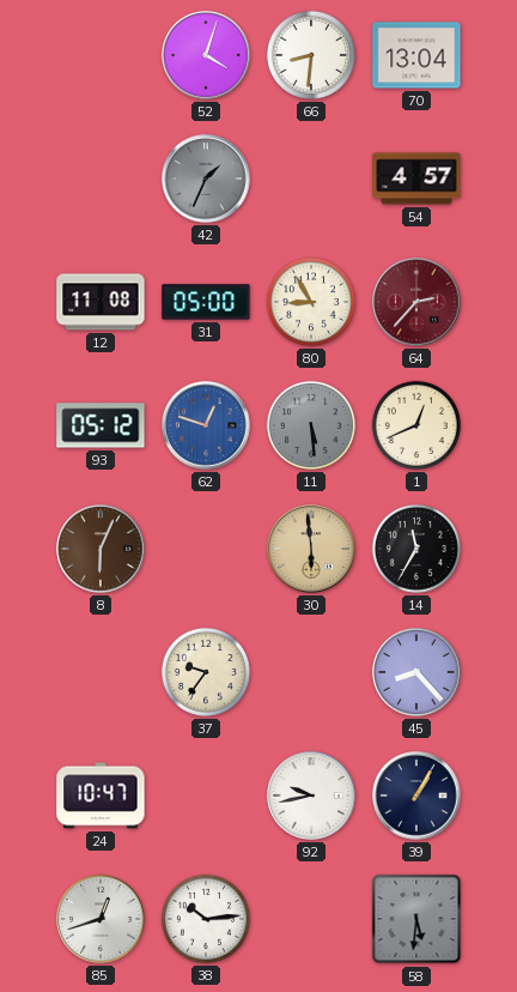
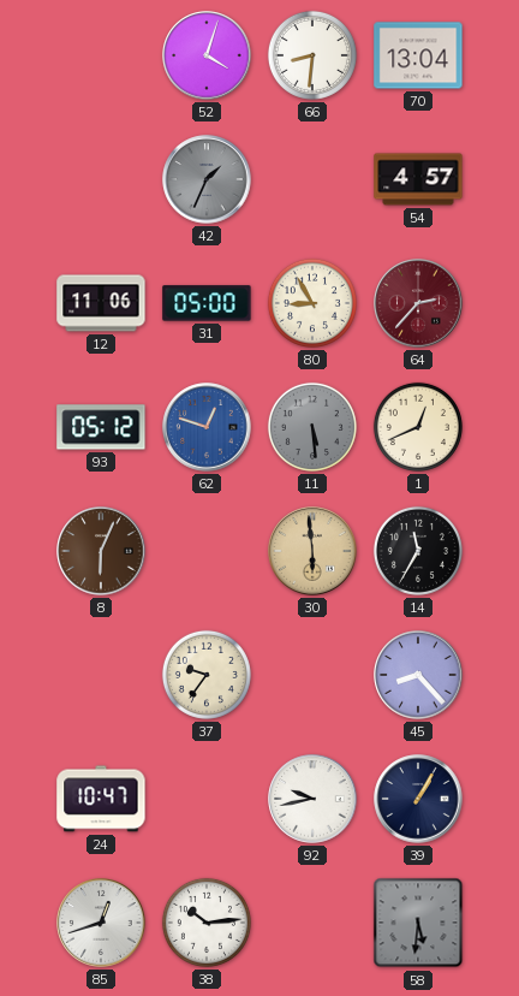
12: 11:08 -> 11:06
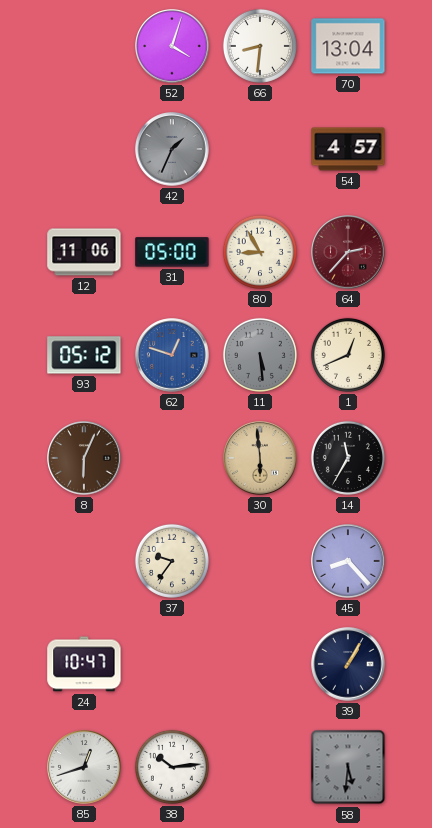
92: 9:43 -> none
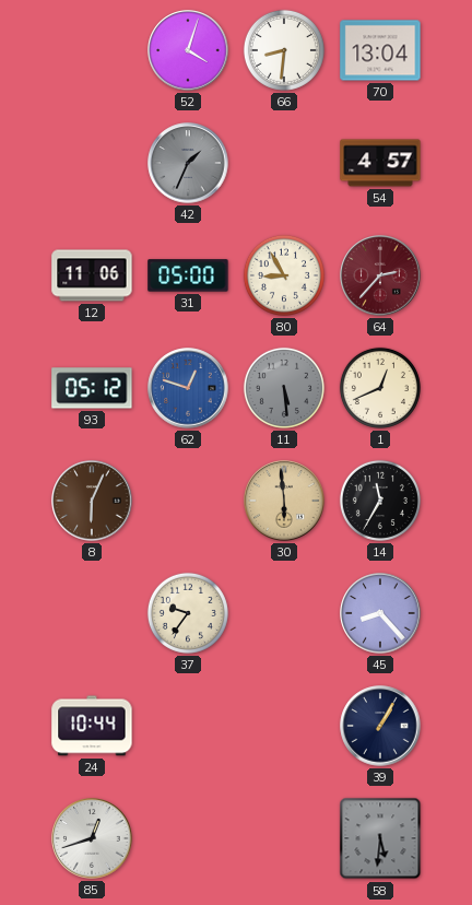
24: 10:47 -> 10:44
38: 10:14 -> none
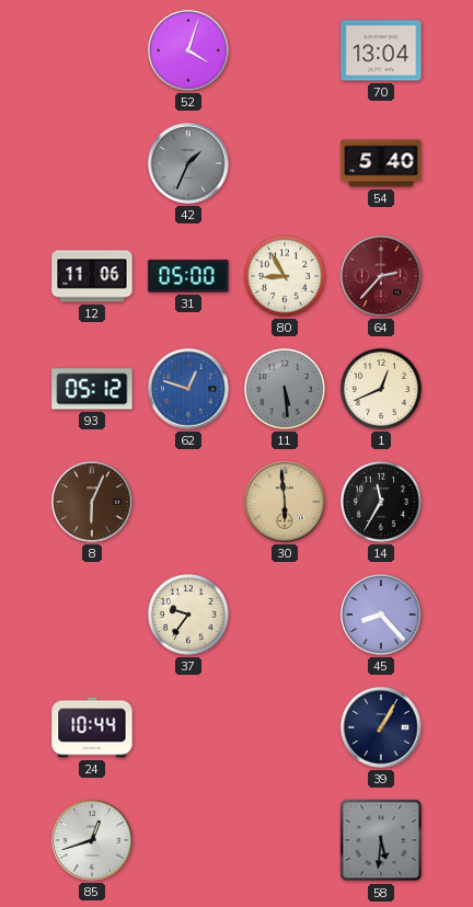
66: 8:31 -> none
54: 4:57 -> 5:40
